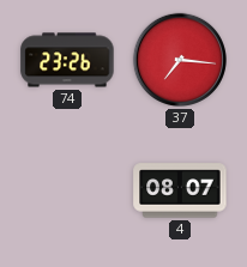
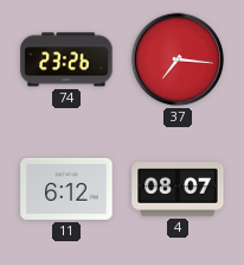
11: none -> 6:12
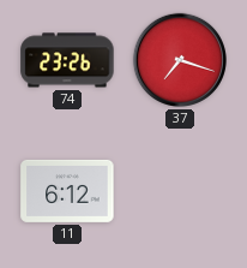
37: 7:16 -> 7:18
4: 08:07 -> none
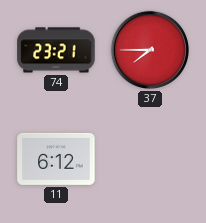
74: 23:26 -> 23:21
37: 7:18 -> 7:45
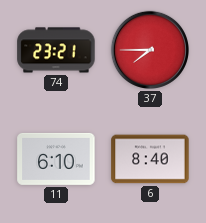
11: 6:12 -> 6:10
6: none -> 8:40
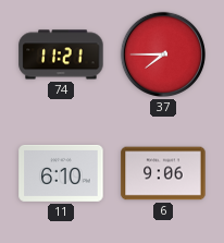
74: 23:21 -> 11:21
6: 8:40 -> 9:06
